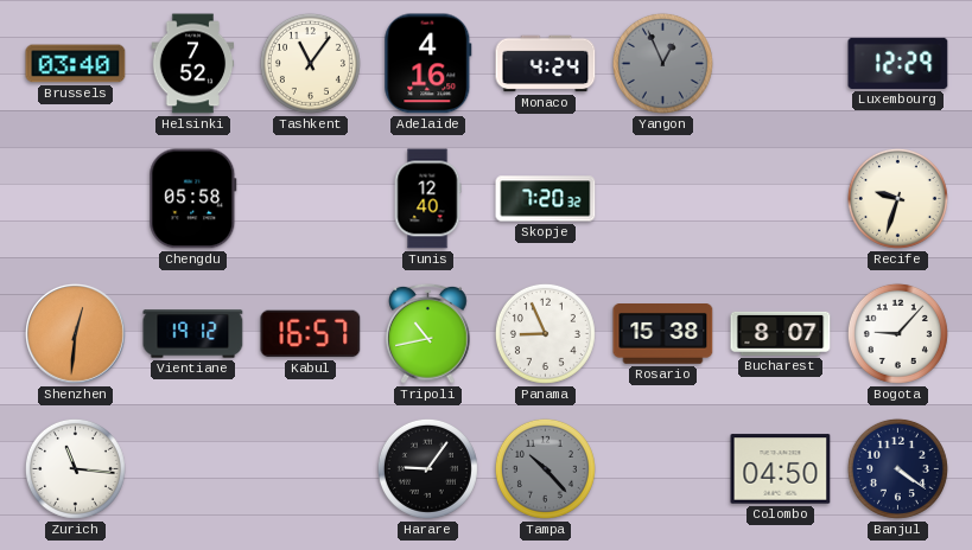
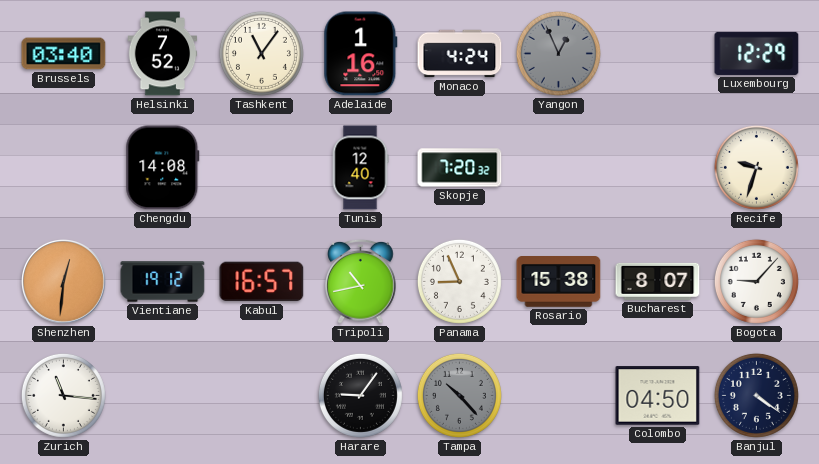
Adelaide: 4:16 -> 1:16
Chengdu: 05:58 -> 14:08
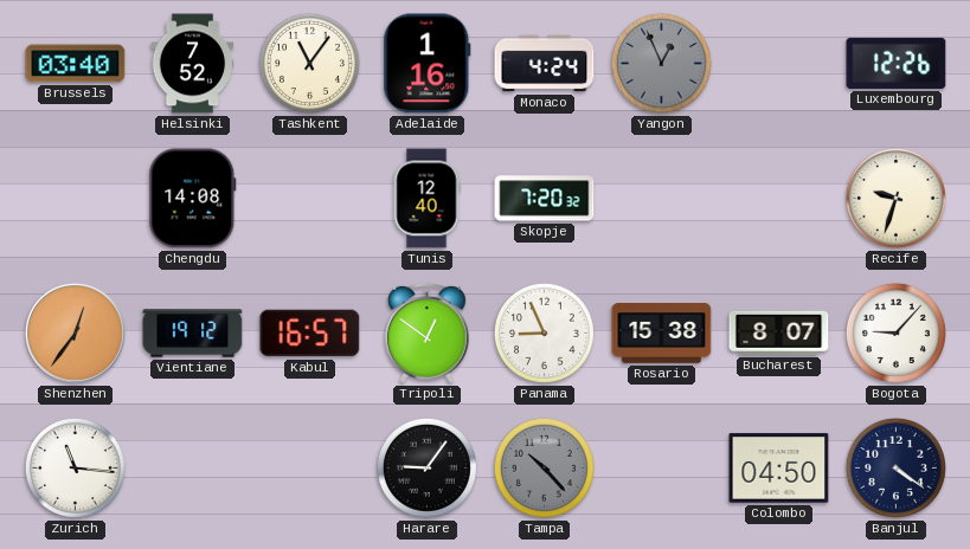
Luxembourg: 12:29 -> 12:26
Shenzhen: 12:31 -> 12:36
Tripoli: 10:43 -> 12:51
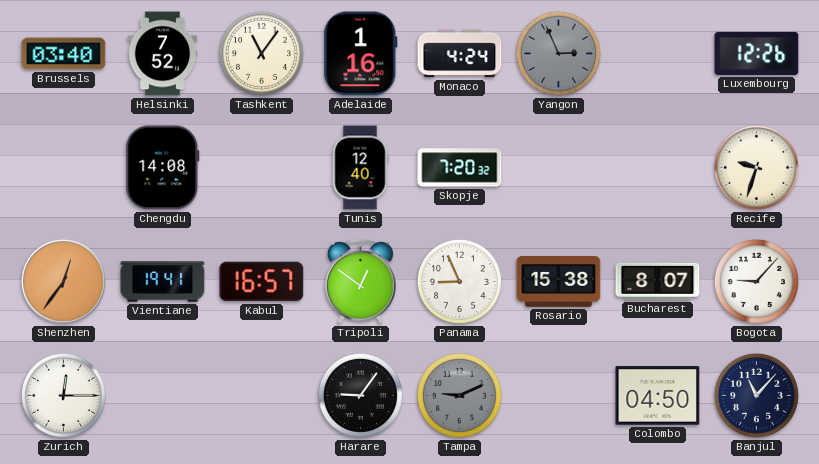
Yangon: 12:56 -> 2:56
Vientiane: 19:12 -> 19:41
Zurich: 11:16 -> 12:15
Tampa: 10:23 -> 9:11
Banjul: 4:21 -> 11:07
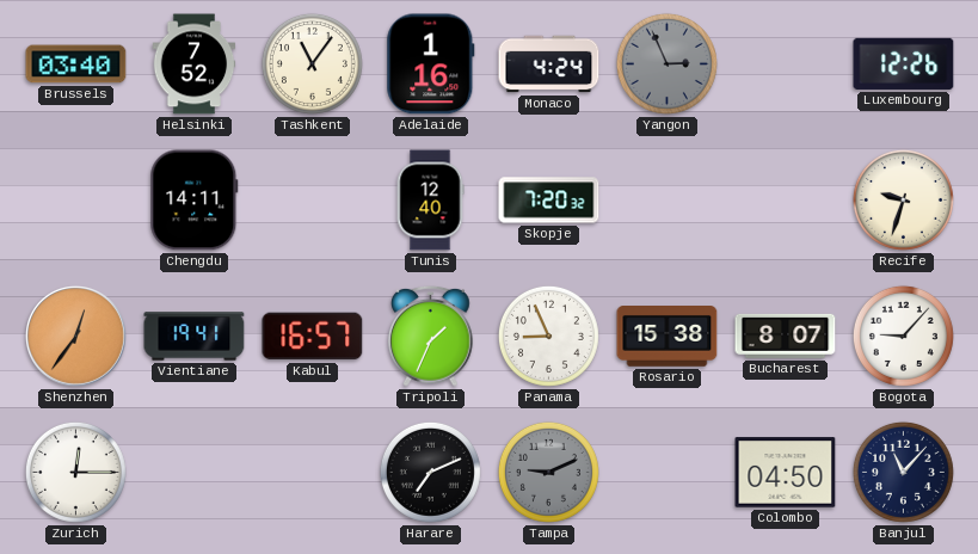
Chengdu: 14:08 -> 14:11
Tripoli: 12:51 -> 1:34
Harare: 9:06 -> 7:11
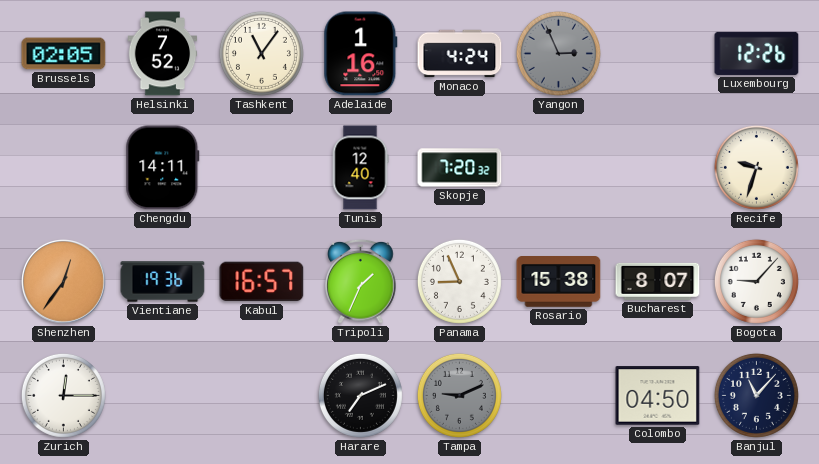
Brussels: 03:40 -> 02:05
Vientiane: 19:41 -> 19:36
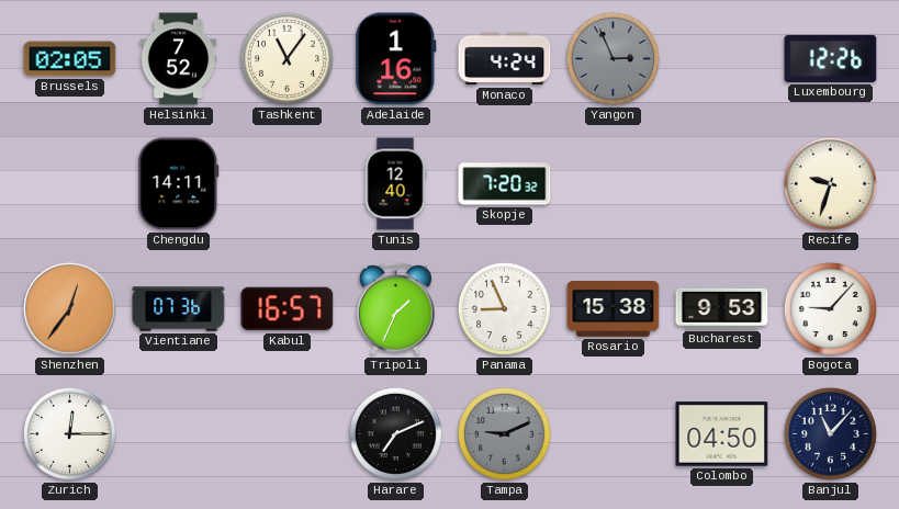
Vientiane: 19:36 -> 07:36
Bucharest: 8:07 -> 9:53
